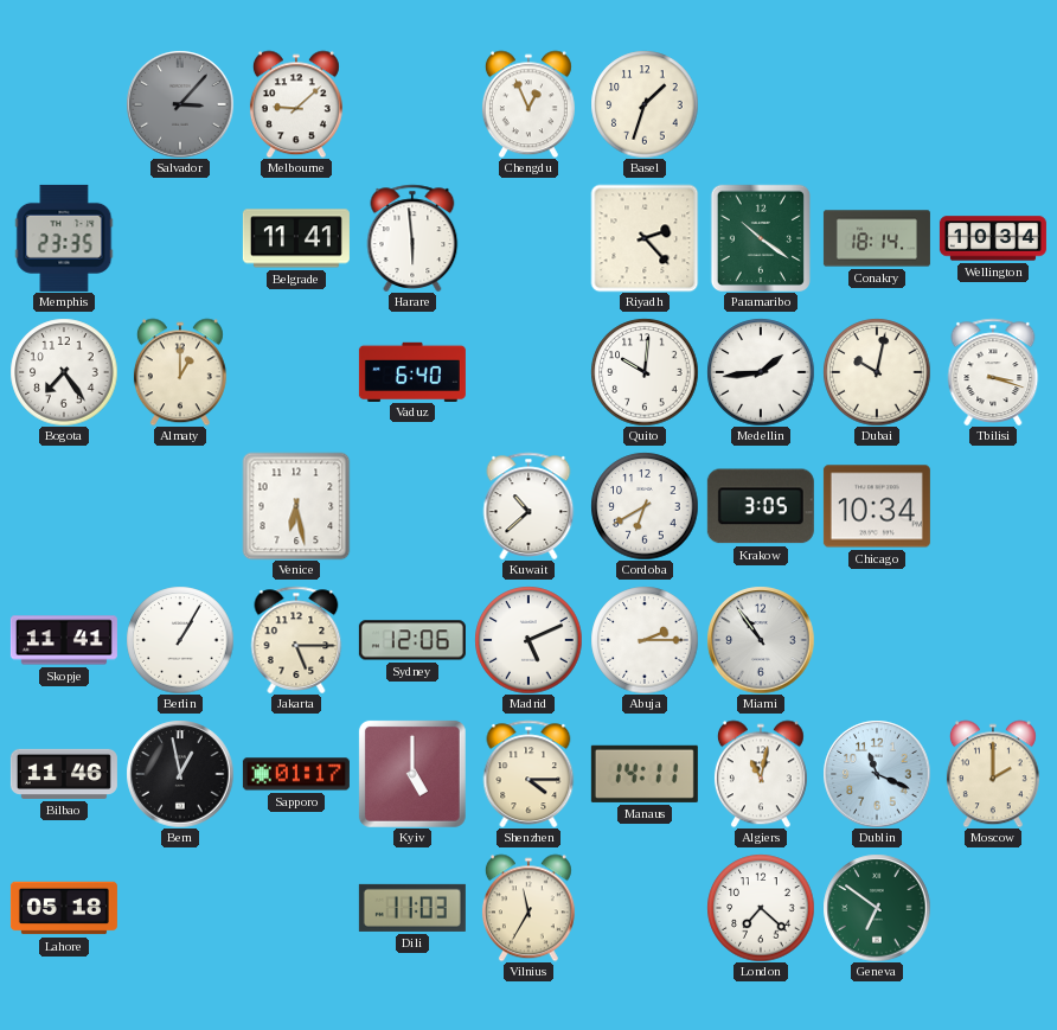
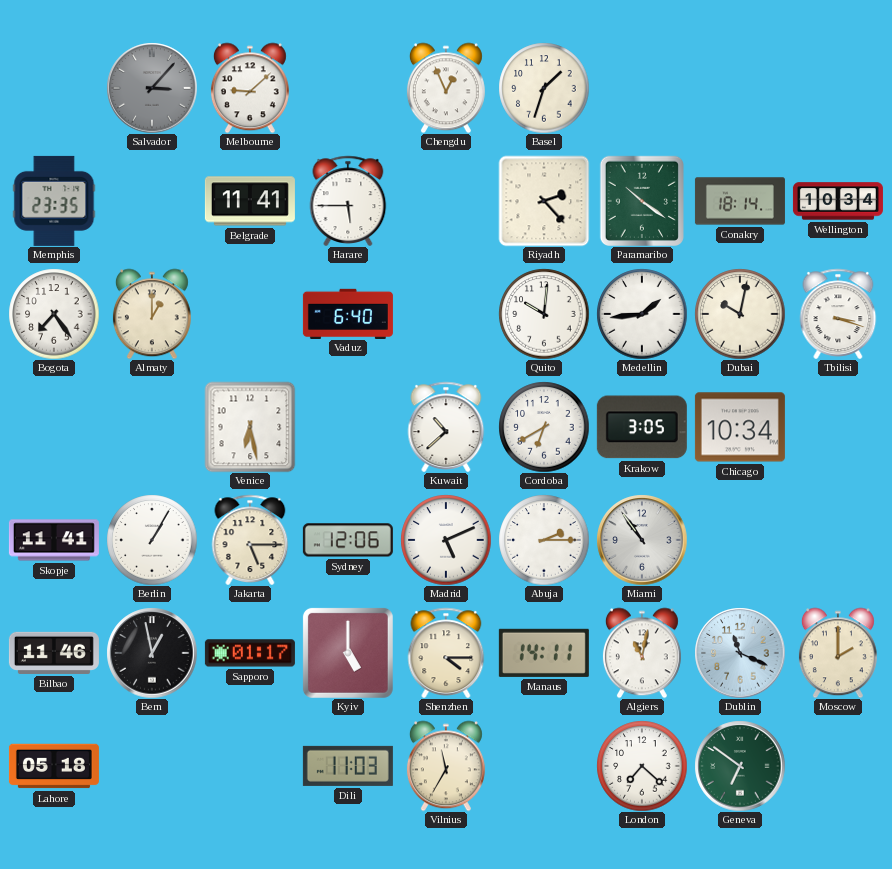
Harare: 5:59 -> 5:45
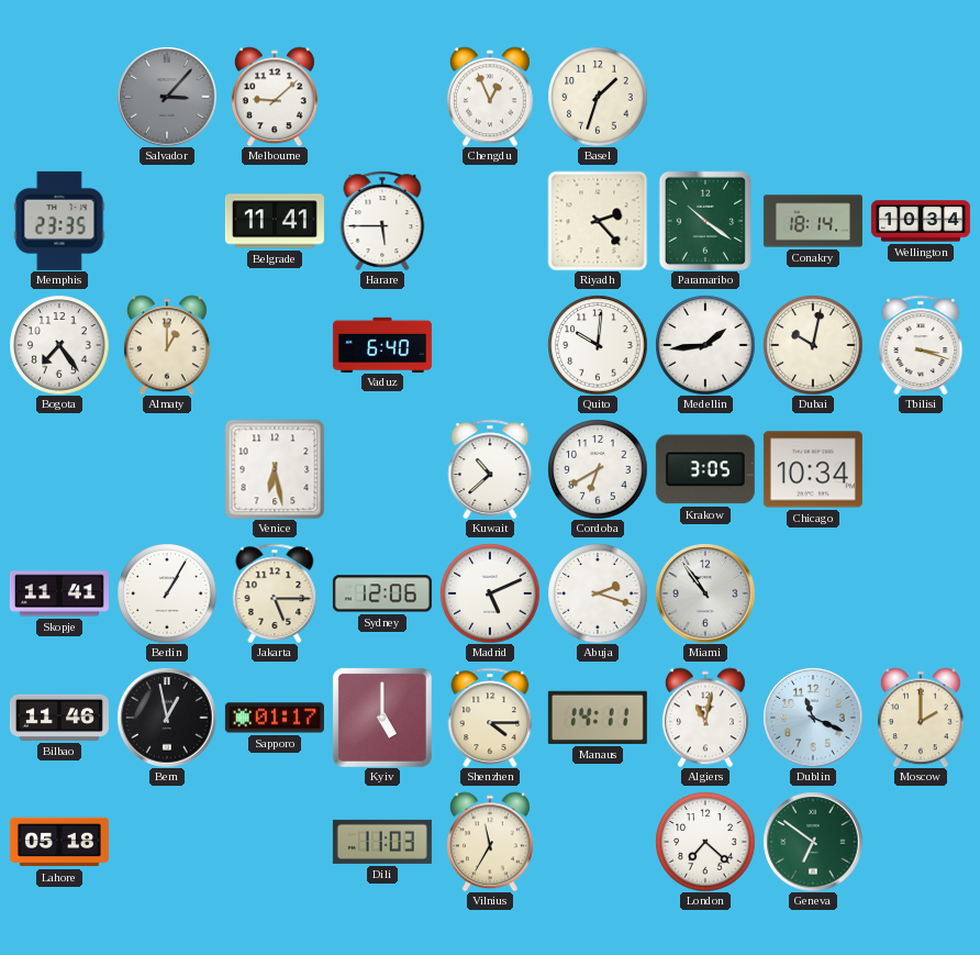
Abuja: 2:15 -> 2:18
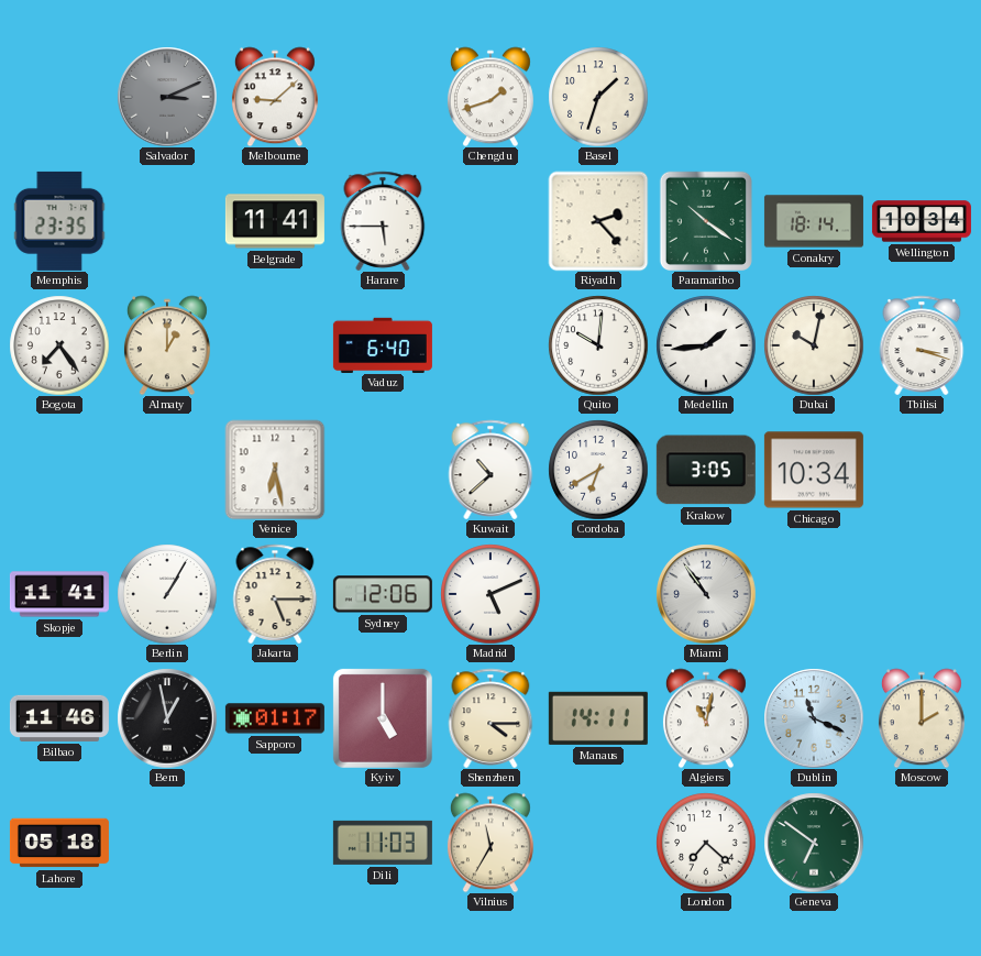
Salvador: 3:07 -> 3:11
Chengdu: 12:56 -> 1:42
Abuja: 2:18 -> none
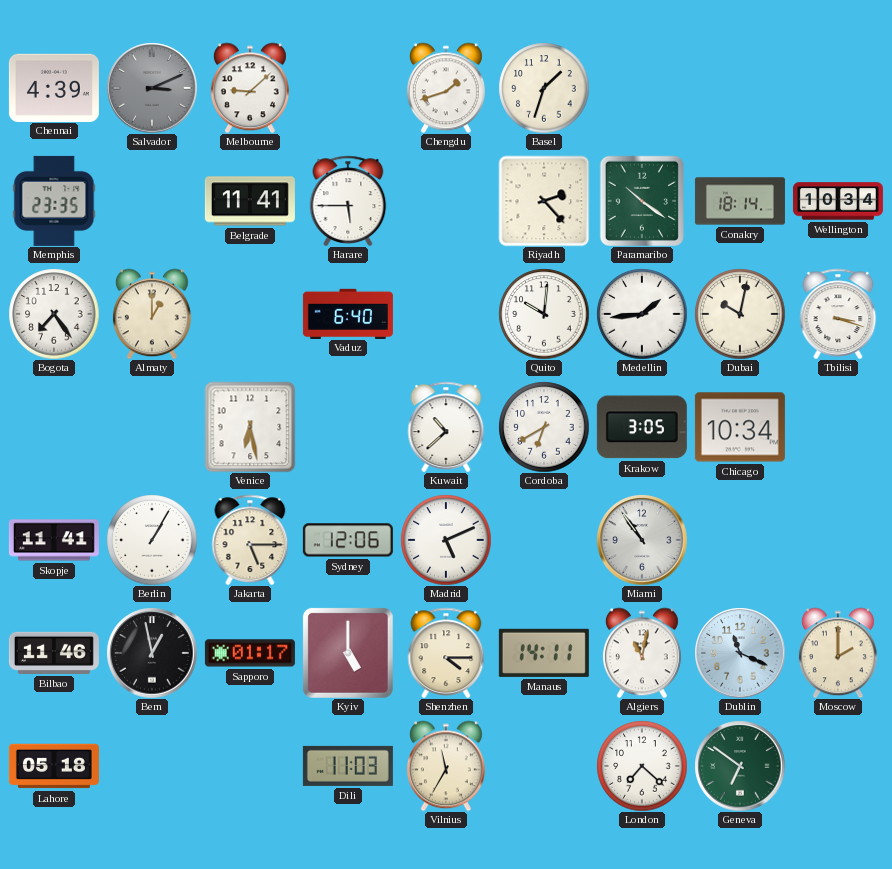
Chennai: none -> 4:39
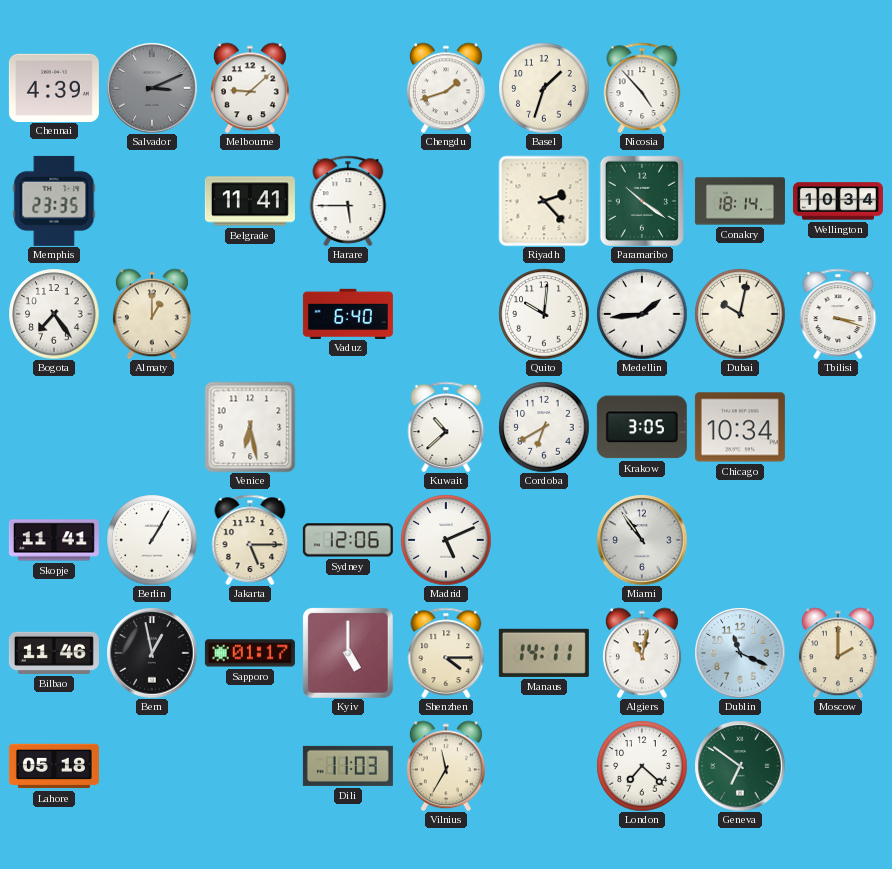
Nicosia: none -> 4:53
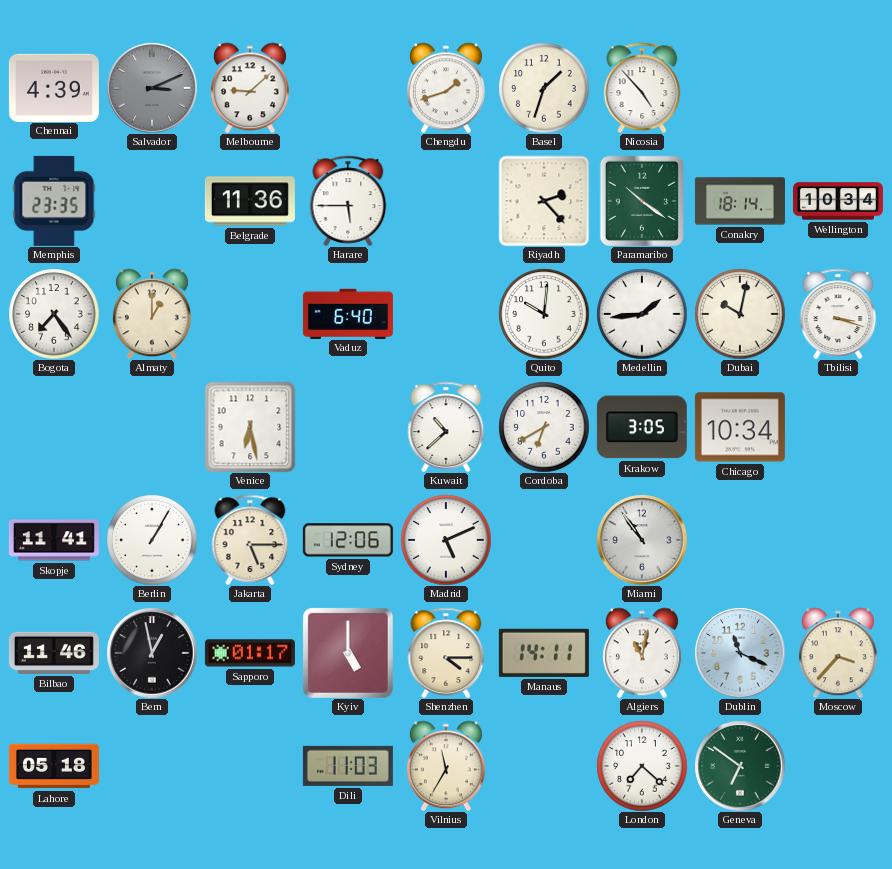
Belgrade: 11:41 -> 11:36
Moscow: 2:00 -> 3:37
